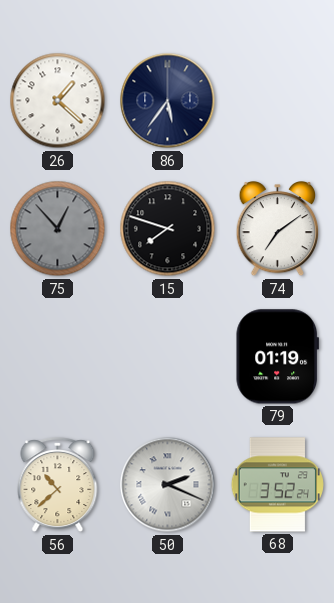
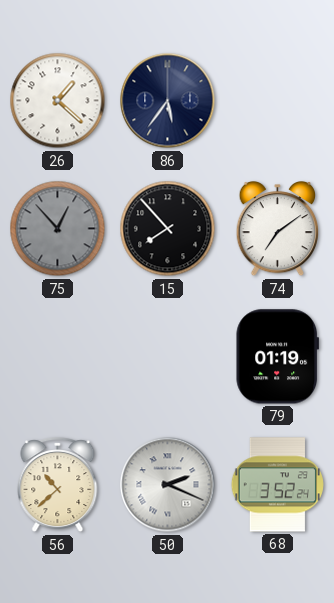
15: 7:48 -> 7:53
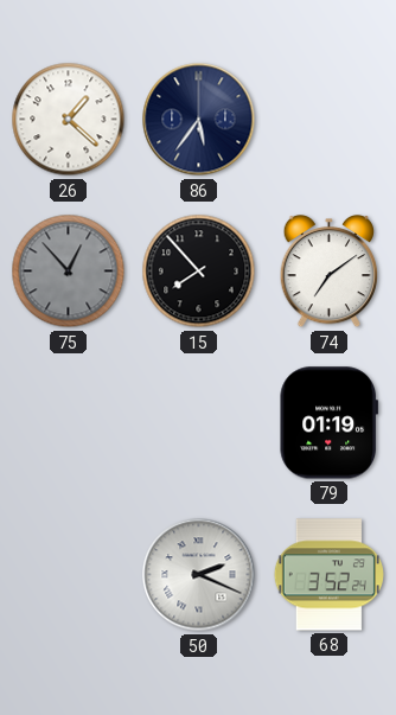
56: 10:38 -> none
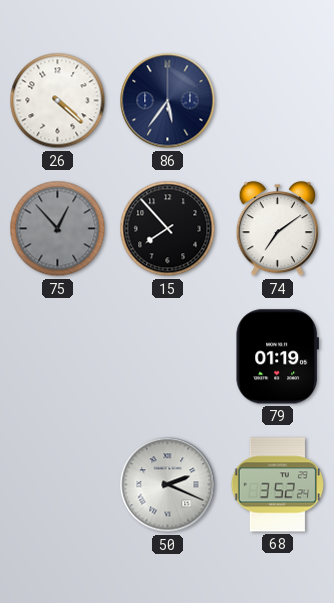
26: 1:22 -> 4:22
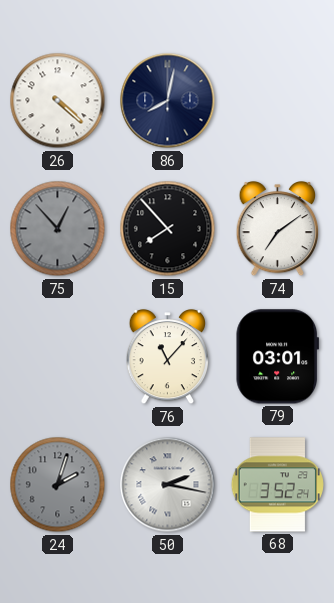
86: 5:36 -> 8:02
76: none -> 11:07
79: 01:19 -> 03:01
24: none -> 2:03
50: 2:19 -> 2:17
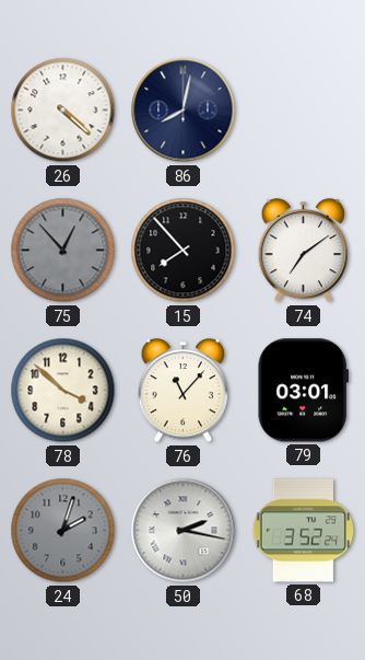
78: none -> 3:52
